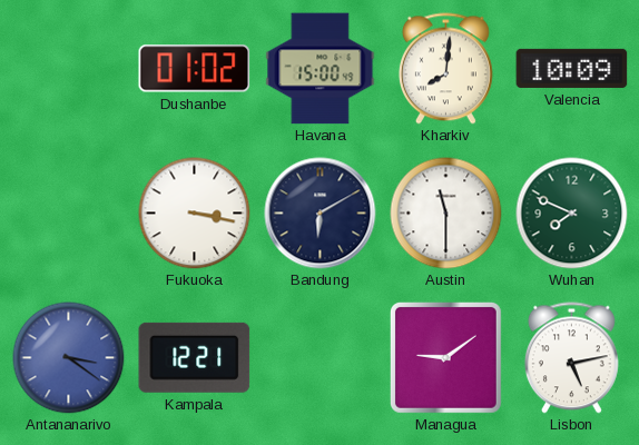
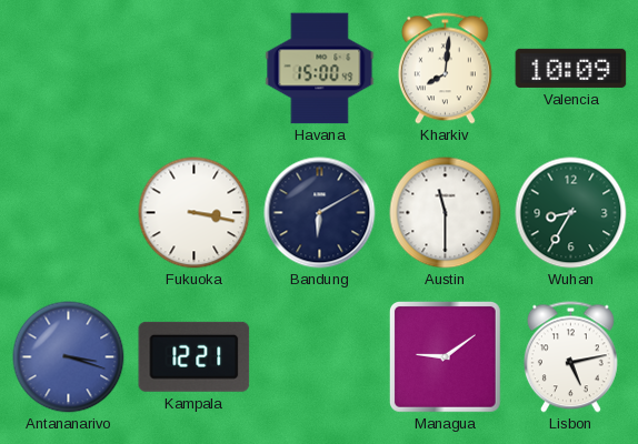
Dushanbe: 01:02 -> none
Wuhan: 7:49 -> 8:35
Antananarivo: 3:21 -> 3:18
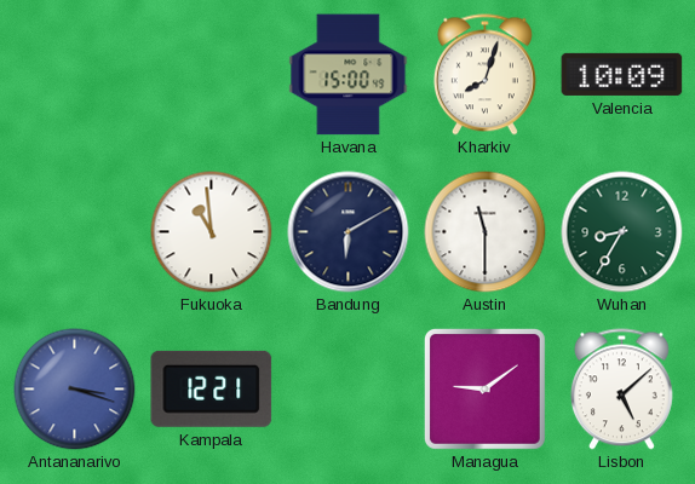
Kharkiv: 8:01 -> 8:03
Fukuoka: 3:17 -> 10:59
Lisbon: 5:13 -> 5:08
